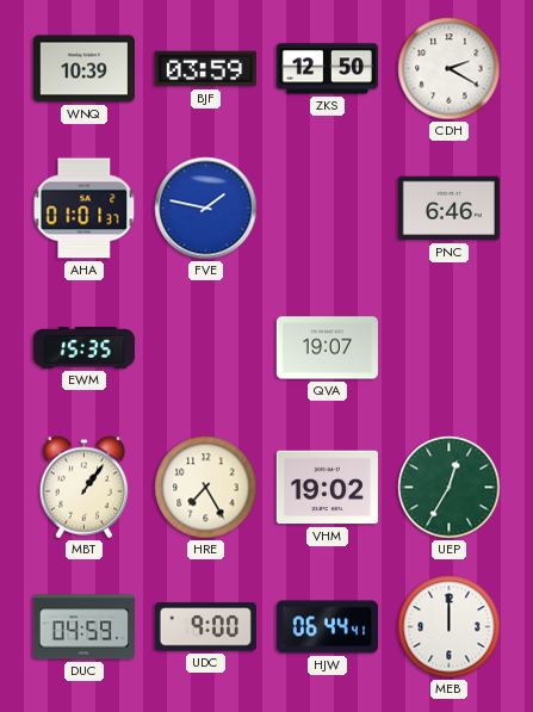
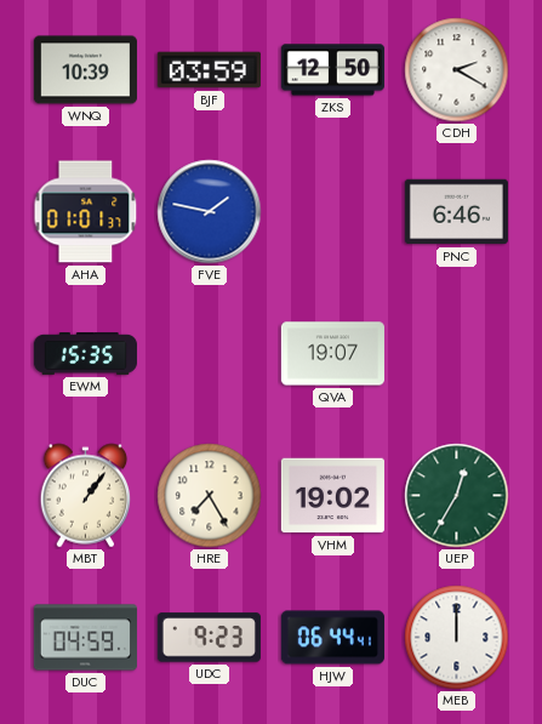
UDC: 9:00 -> 9:23
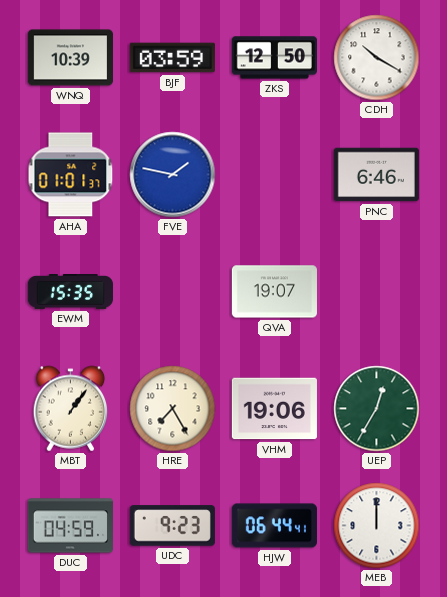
CDH: 2:20 -> 10:20
VHM: 19:02 -> 19:06
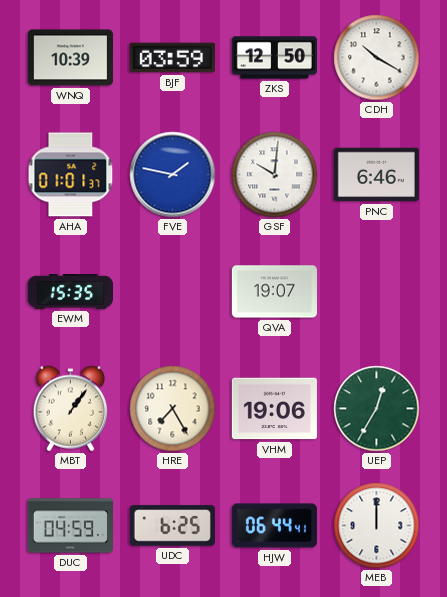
GSF: none -> 10:01
UDC: 9:23 -> 6:25
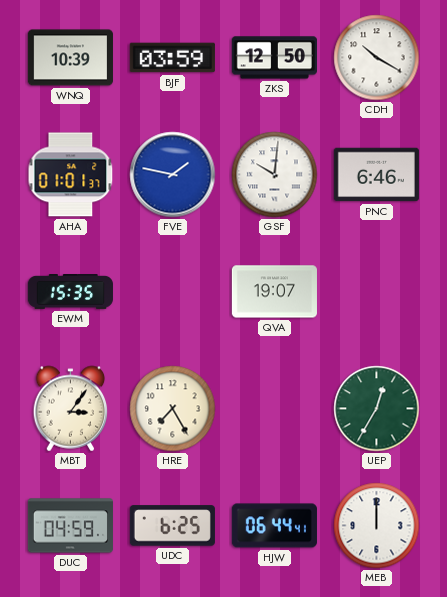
MBT: 1:06 -> 3:06
VHM: 19:06 -> none
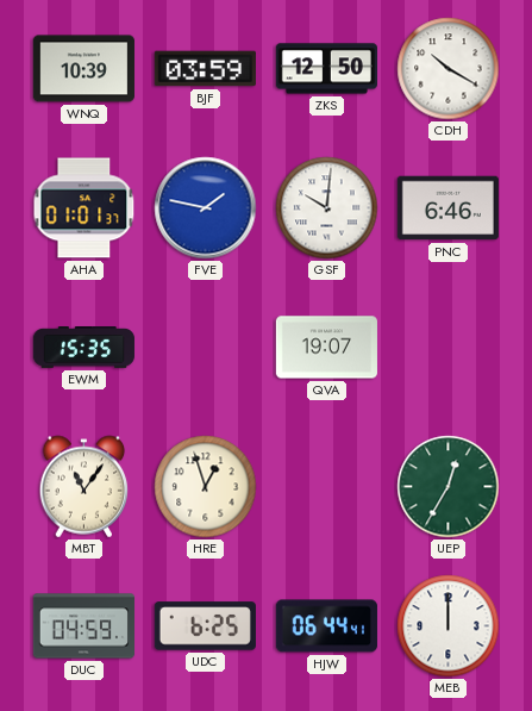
MBT: 3:06 -> 11:06
HRE: 7:25 -> 12:57
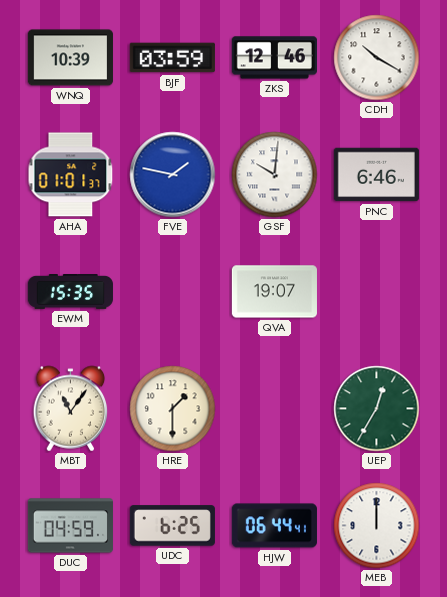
ZKS: 12:50 -> 12:46
HRE: 12:57 -> 1:30
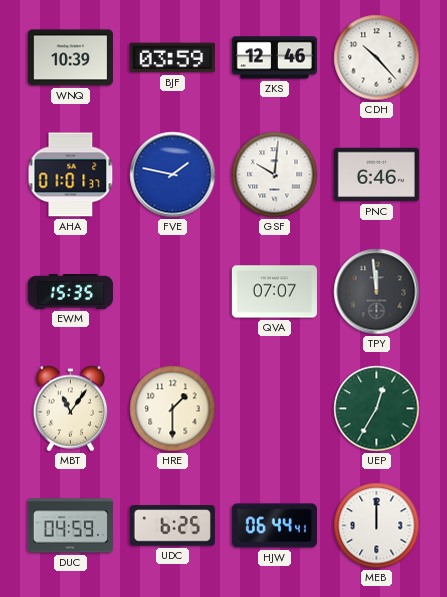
CDH: 10:20 -> 10:23
QVA: 19:07 -> 07:07
TPY: none -> 11:59
